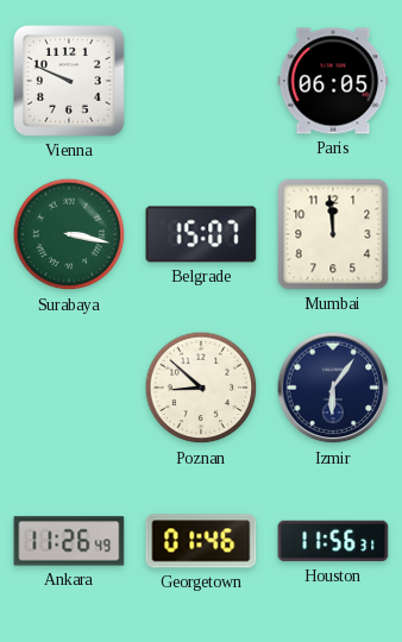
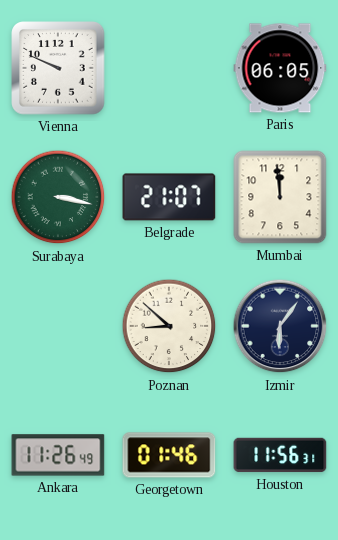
Belgrade: 15:07 -> 21:07
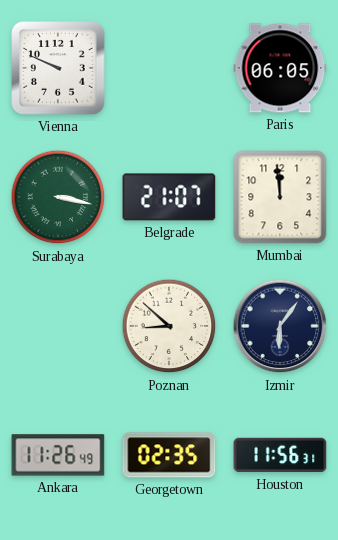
Georgetown: 01:46 -> 02:35
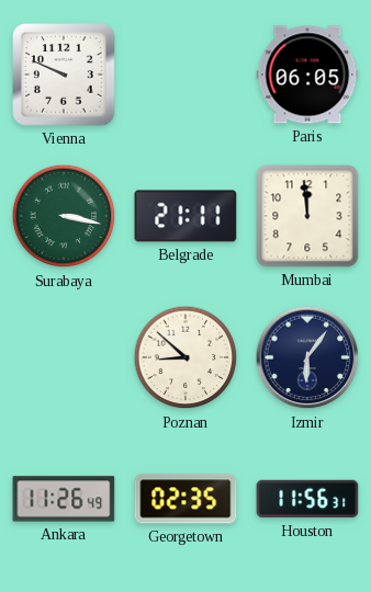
Belgrade: 21:07 -> 21:11
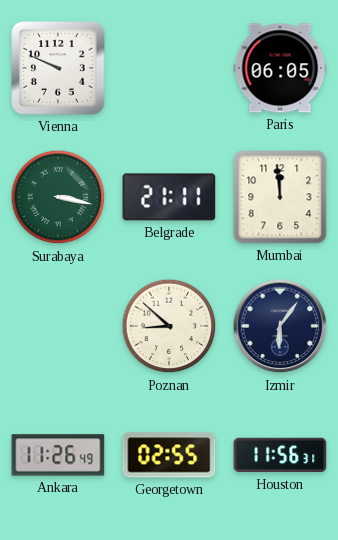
Georgetown: 02:35 -> 02:55
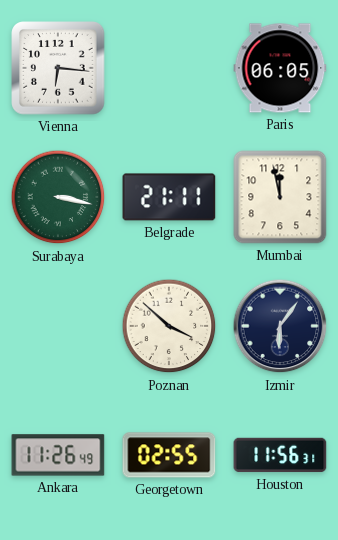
Vienna: 9:49 -> 6:16
Mumbai: 11:59 -> 11:58
Poznan: 8:52 -> 3:52
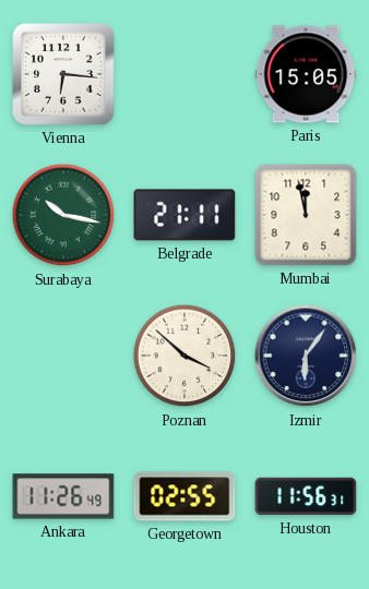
Paris: 06:05 -> 15:05
Surabaya: 3:17 -> 10:17
